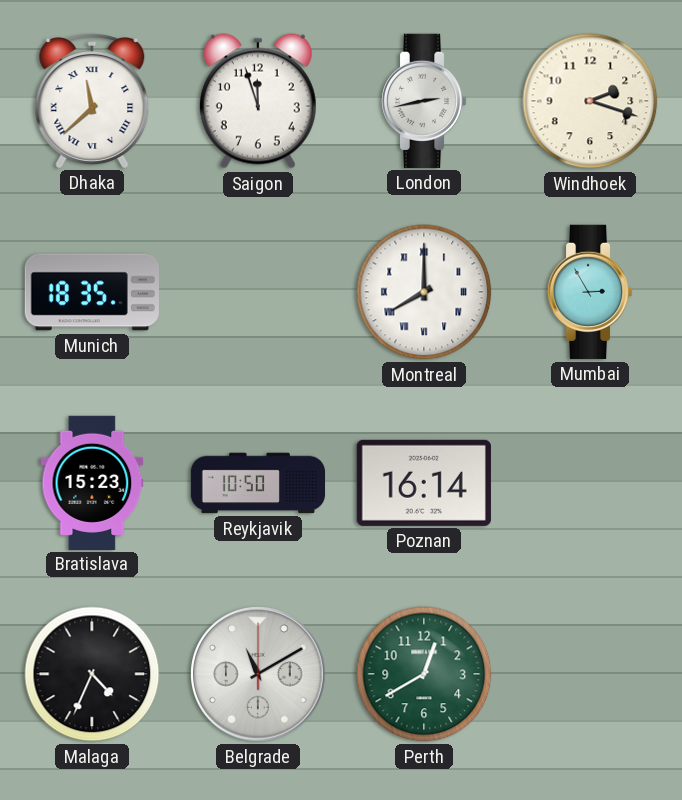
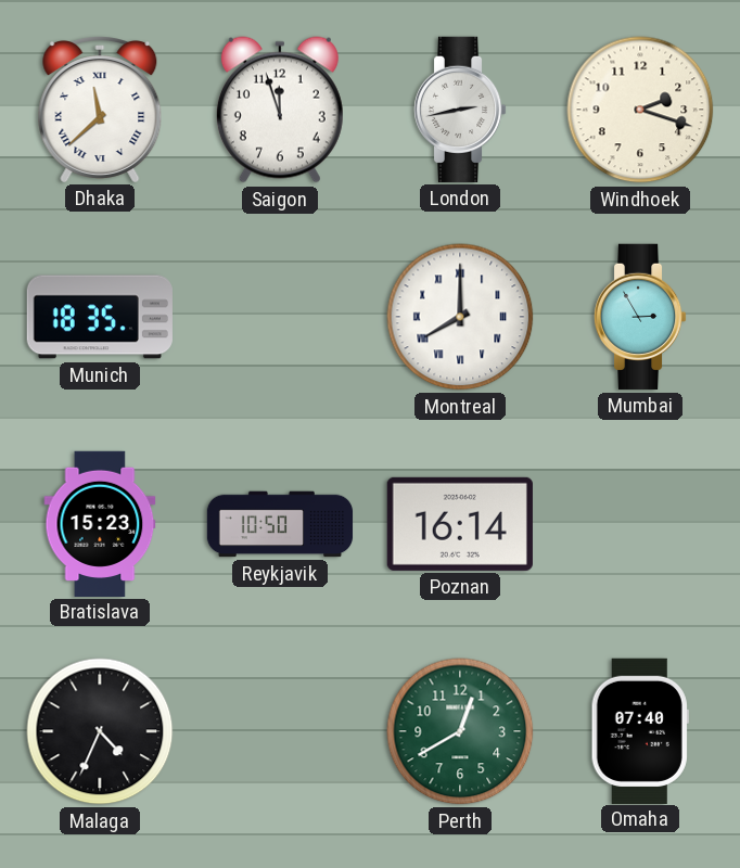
Belgrade: 11:10 -> none
Omaha: none -> 07:40
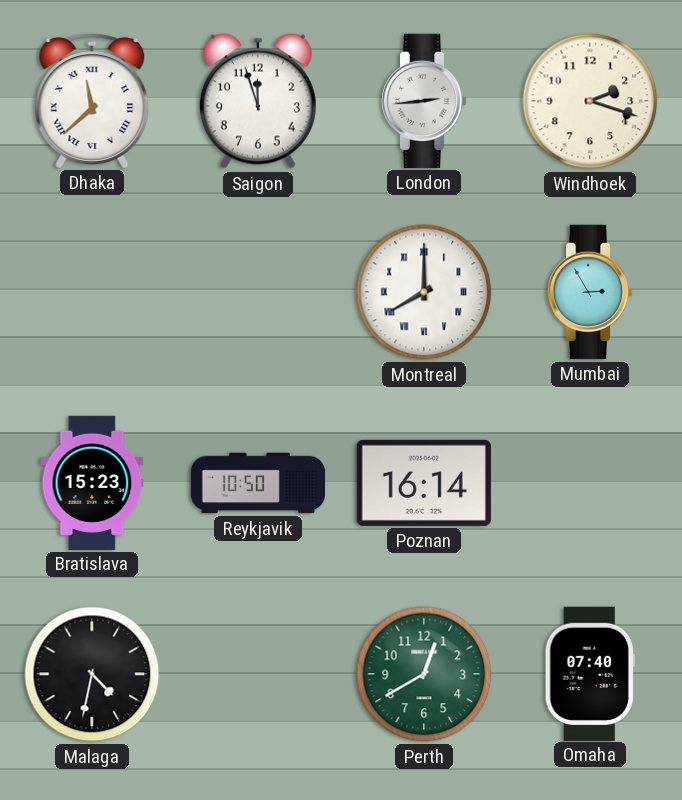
London: 2:43 -> 2:44
Munich: 18:35 -> none
Malaga: 4:34 -> 4:32
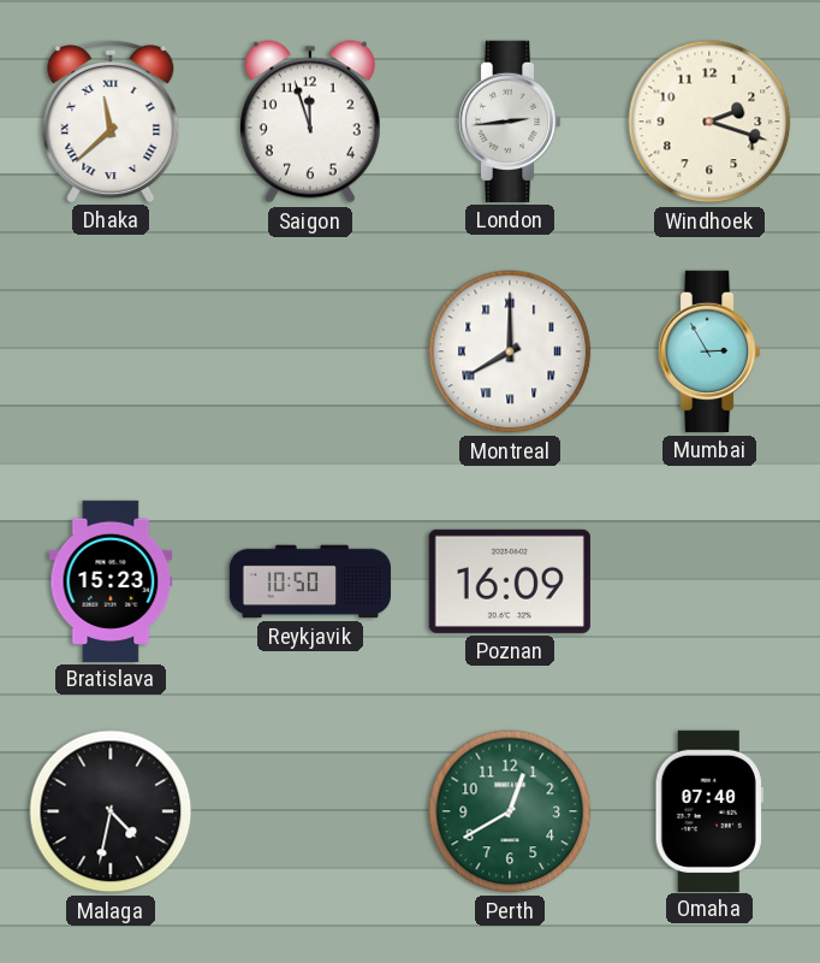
Poznan: 16:14 -> 16:09
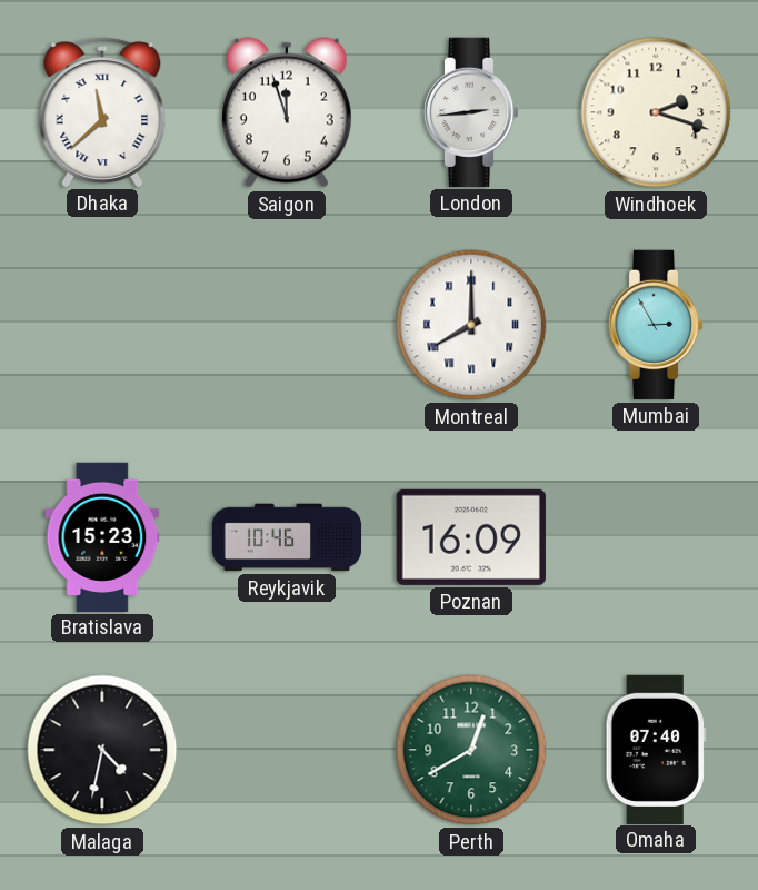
Reykjavik: 10:50 -> 10:46
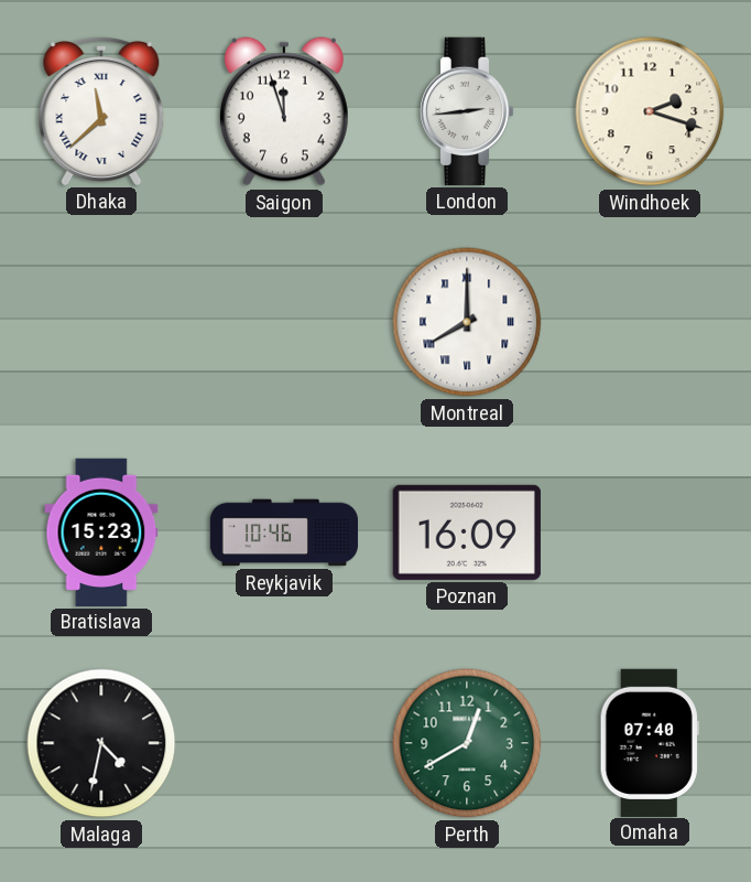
Mumbai: 2:55 -> none
